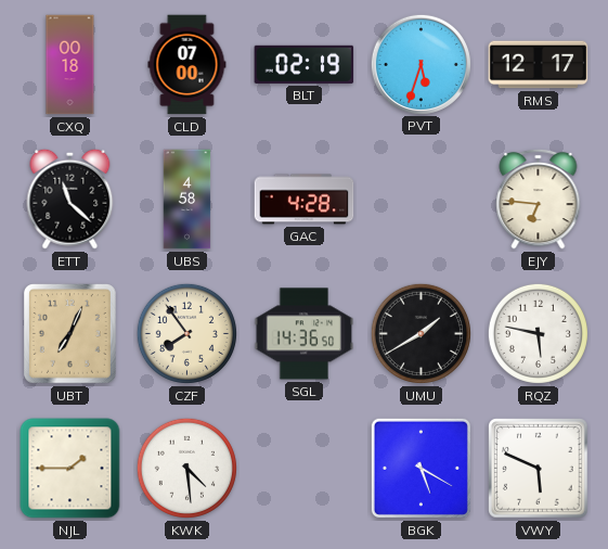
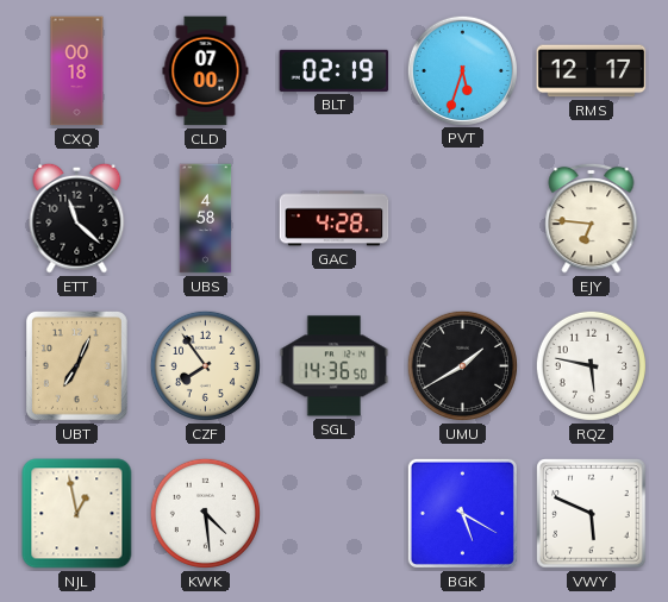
NJL: 1:45 -> 12:58
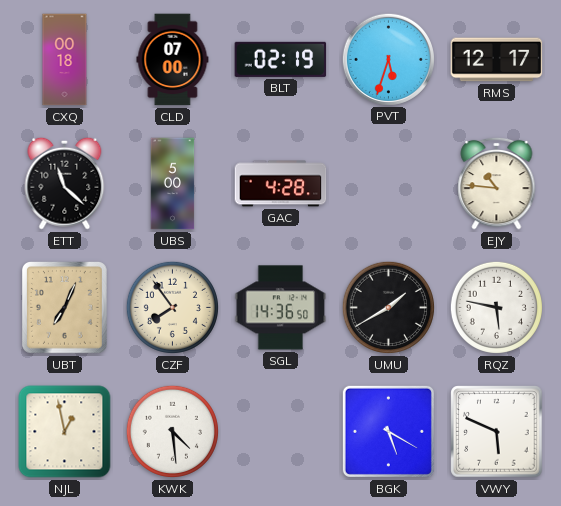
UBS: 4:58 -> 5:00
EJY: 6:46 -> 10:46
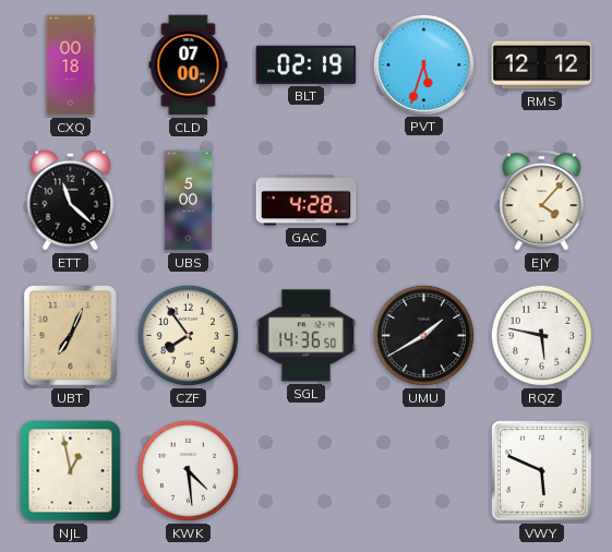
RMS: 12:17 -> 12:12
EJY: 10:46 -> 4:07
BGK: 5:20 -> none
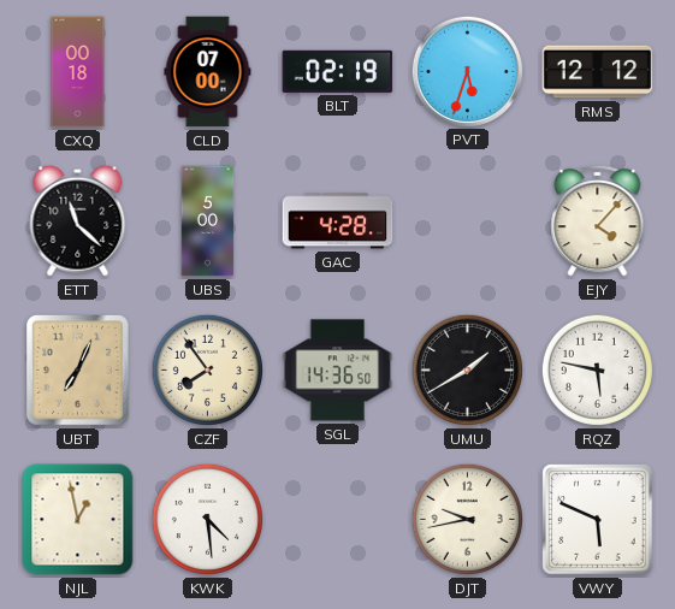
DJT: none -> 9:43
